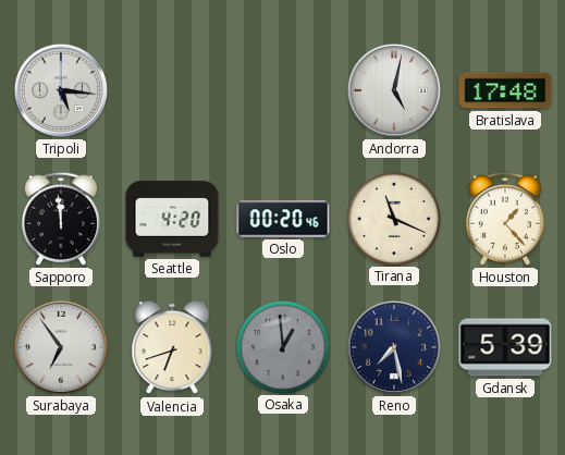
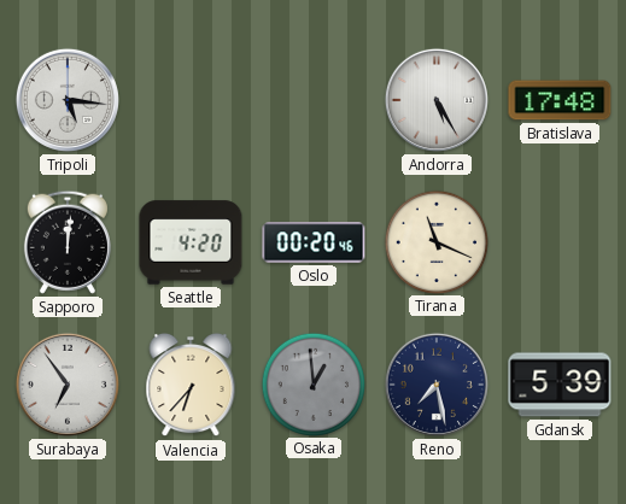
Andorra: 5:02 -> 5:25
Sapporo: 11:59 -> 12:01
Houston: 1:23 -> none
Valencia: 6:42 -> 6:37
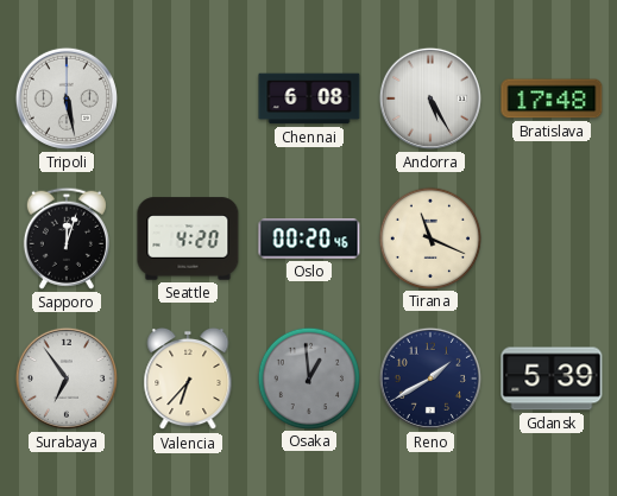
Tripoli: 5:16 -> 5:28
Chennai: none -> 6:08
Sapporo: 12:01 -> 12:03
Reno: 7:28 -> 1:40
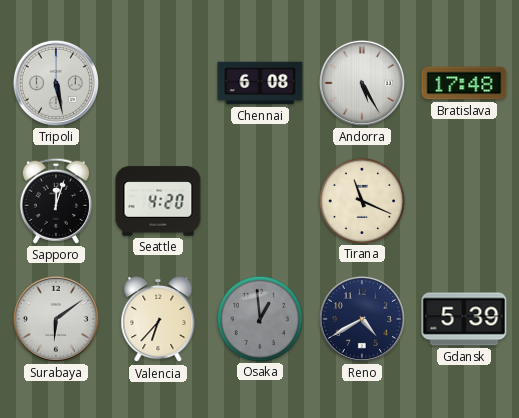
Oslo: 00:20 -> none
Surabaya: 6:54 -> 6:09
Reno: 1:40 -> 4:40
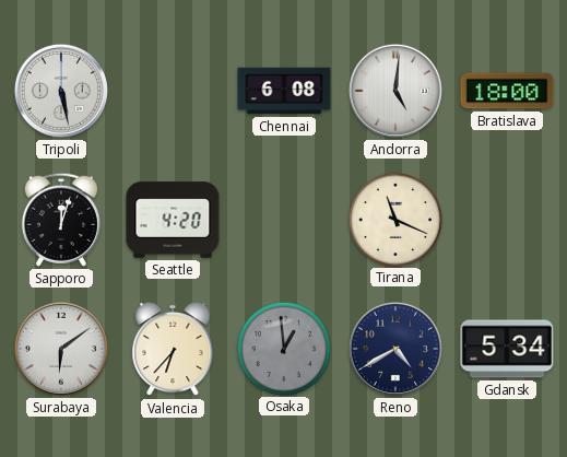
Andorra: 5:25 -> 5:01
Bratislava: 17:48 -> 18:00
Gdansk: 5:39 -> 5:34
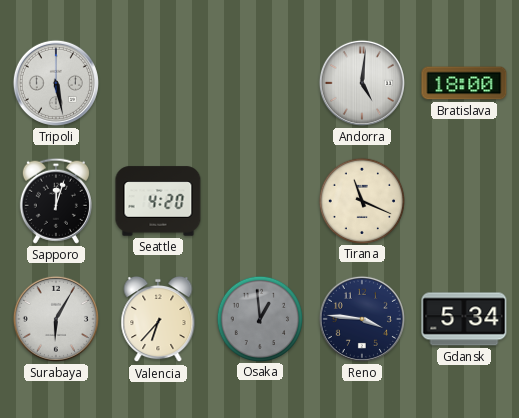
Chennai: 6:08 -> none
Surabaya: 6:09 -> 6:05
Reno: 4:40 -> 3:46
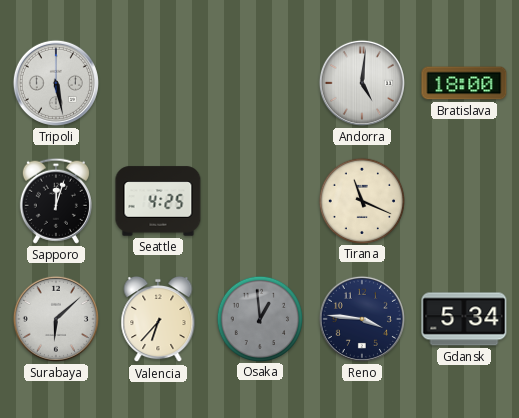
Seattle: 4:20 -> 4:25
Surabaya: 6:05 -> 6:08
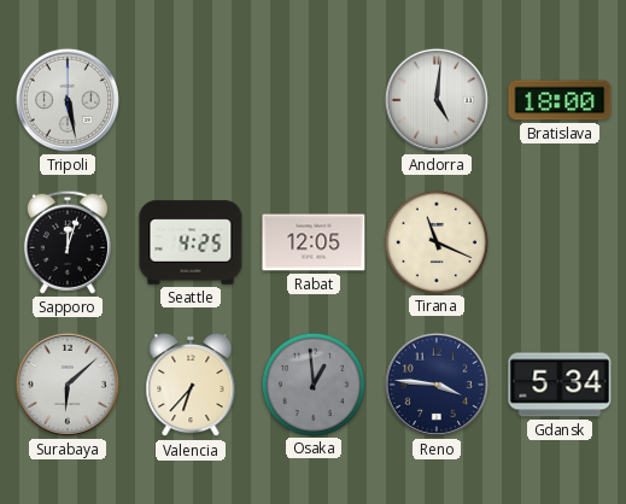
Rabat: none -> 12:05
